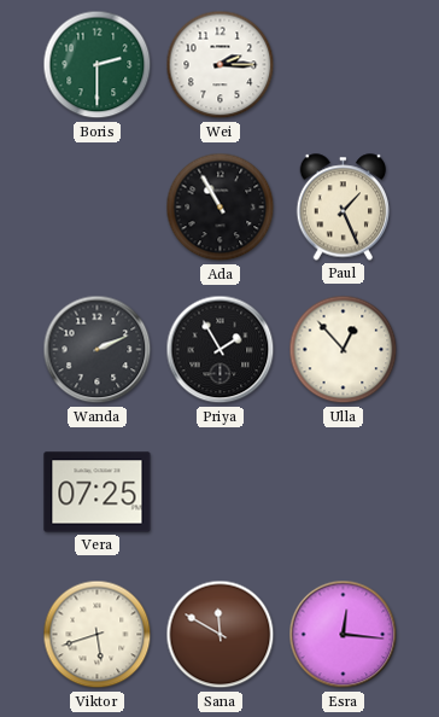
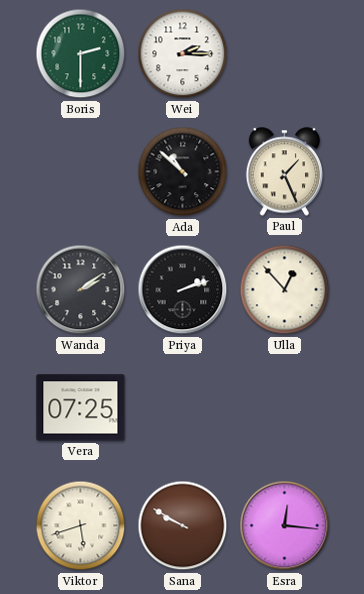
Ada: 10:55 -> 10:52
Wanda: 2:11 -> 2:09
Priya: 1:55 -> 2:12
Sana: 11:50 -> 9:50
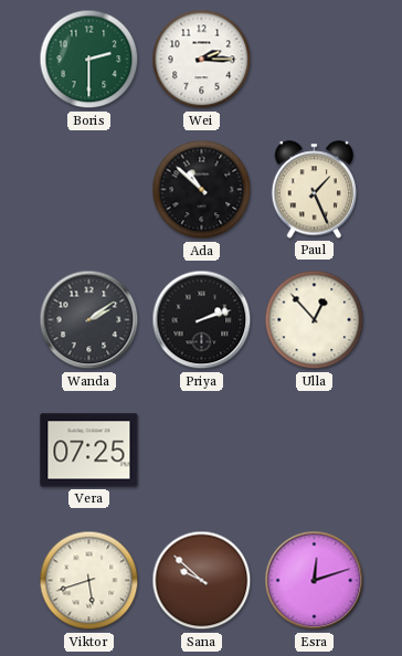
Sana: 9:50 -> 9:52
Esra: 12:16 -> 12:12
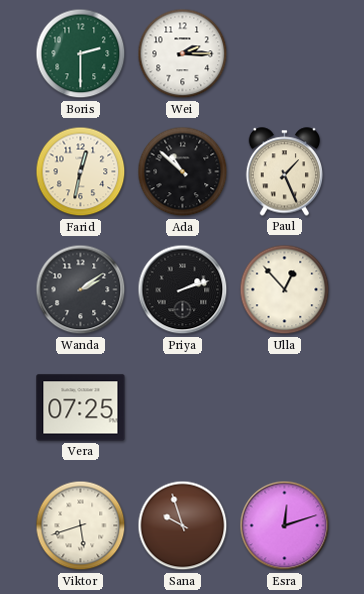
Farid: none -> 12:32
Sana: 9:52 -> 9:57
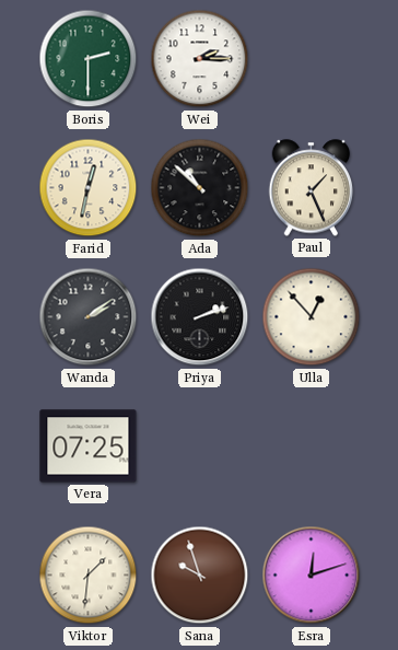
Viktor: 5:42 -> 1:31
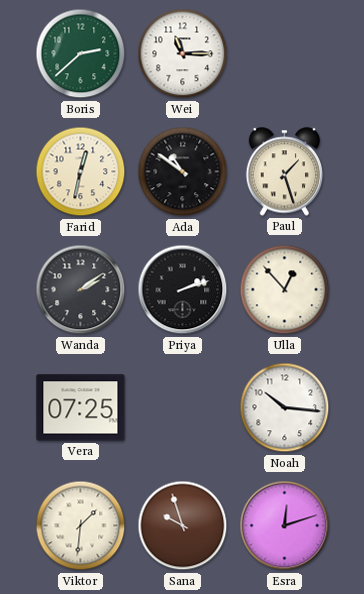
Boris: 2:30 -> 2:38
Wei: 2:15 -> 11:15
Ada: 10:52 -> 10:51
Paul: 1:26 -> 1:27
Noah: none -> 10:16
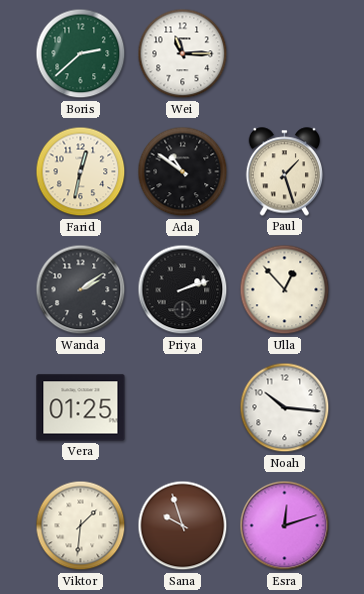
Vera: 07:25 -> 01:25
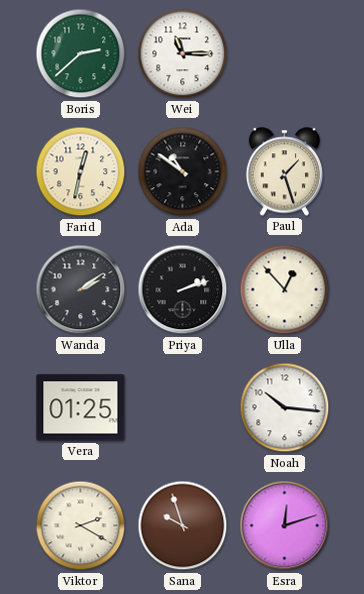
Viktor: 1:31 -> 2:20
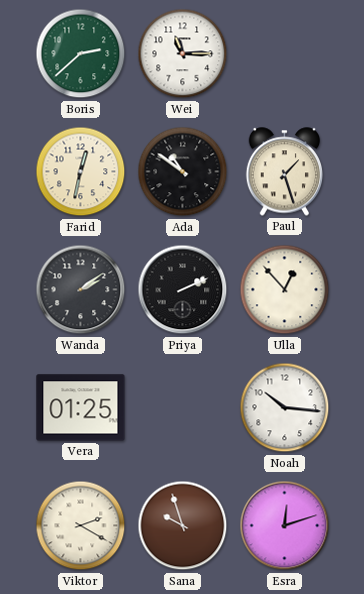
Priya: 2:12 -> 2:11
